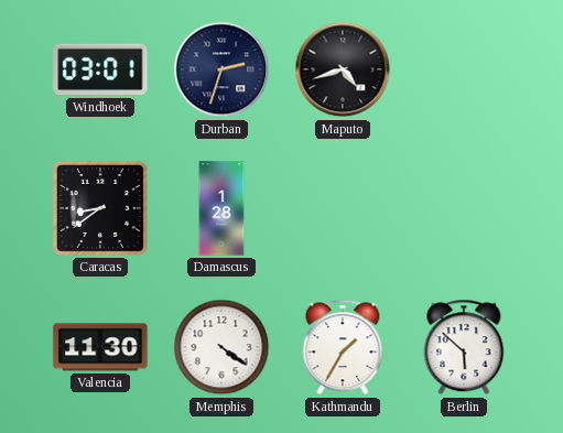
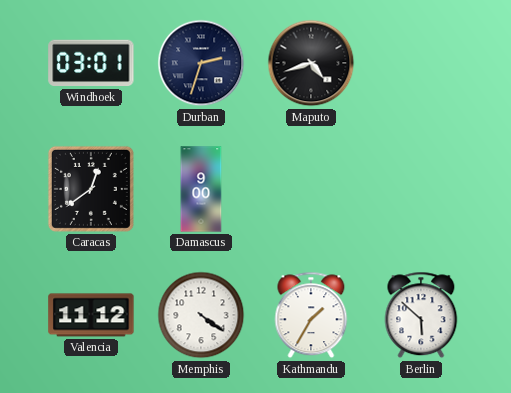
Caracas: 8:39 -> 12:39
Damascus: 1:28 -> 9:00
Valencia: 11:30 -> 11:12
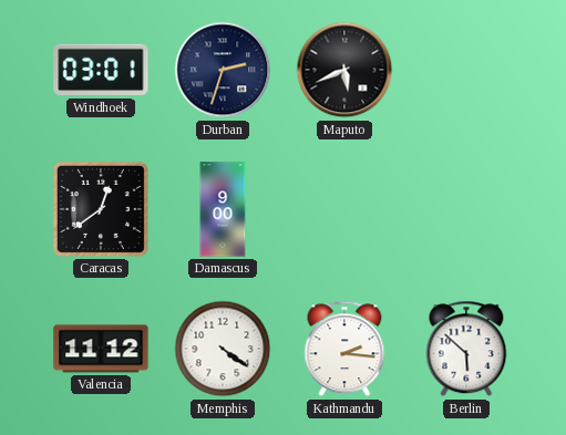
Maputo: 4:42 -> 5:41
Kathmandu: 1:35 -> 2:16
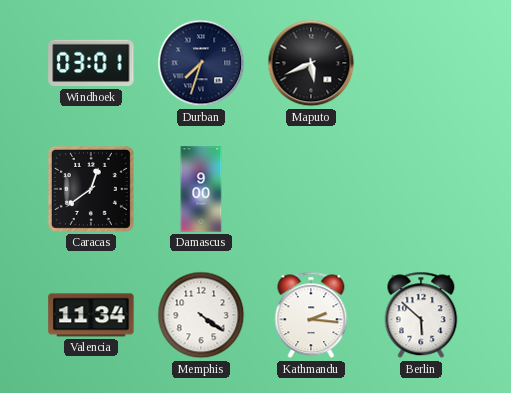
Durban: 2:33 -> 7:33
Valencia: 11:12 -> 11:34
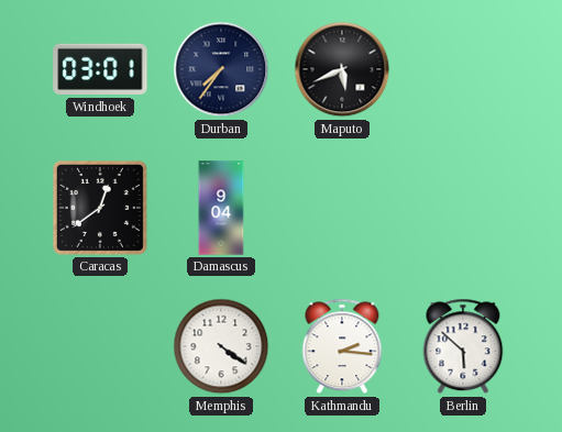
Durban: 7:33 -> 7:36
Damascus: 9:00 -> 9:04
Valencia: 11:34 -> none
